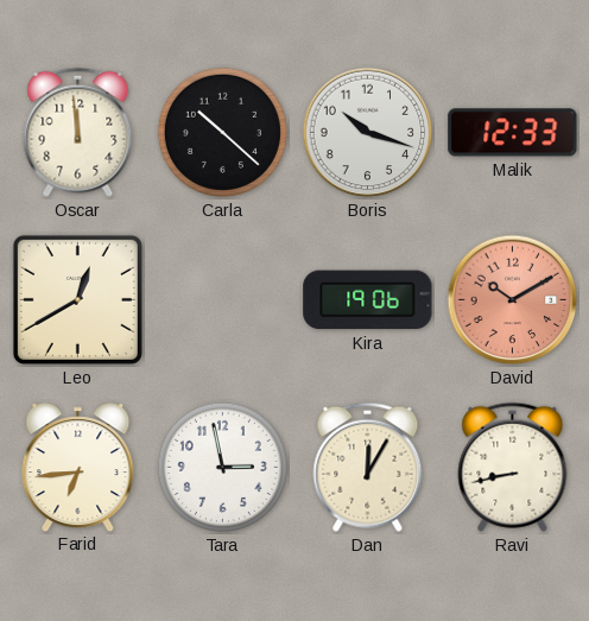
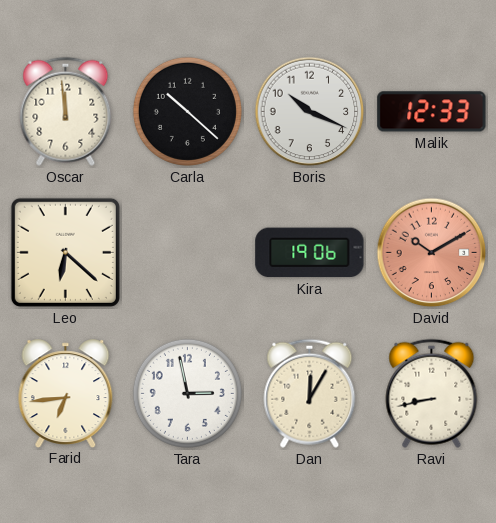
Boris: 10:18 -> 10:19
Leo: 12:40 -> 6:22
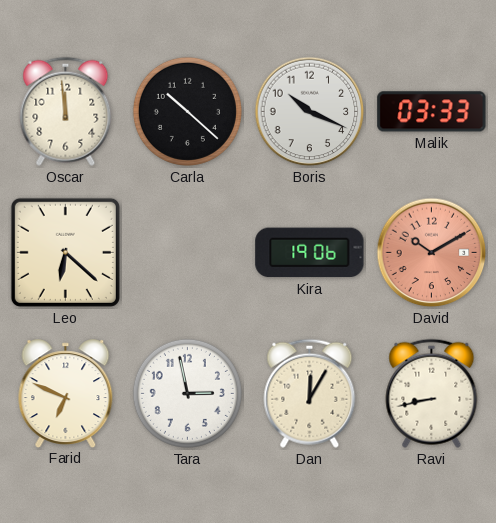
Malik: 12:33 -> 03:33
Farid: 6:44 -> 6:49
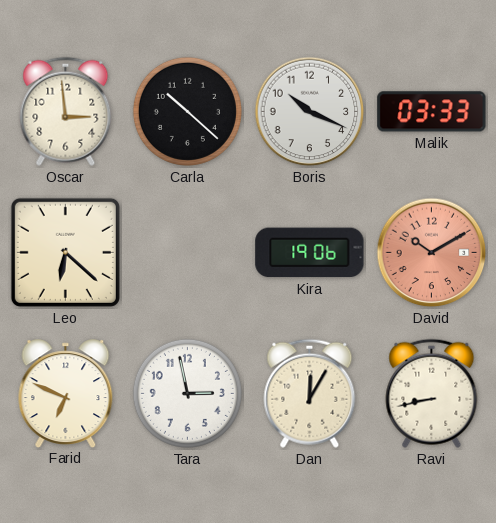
Oscar: 11:59 -> 2:59
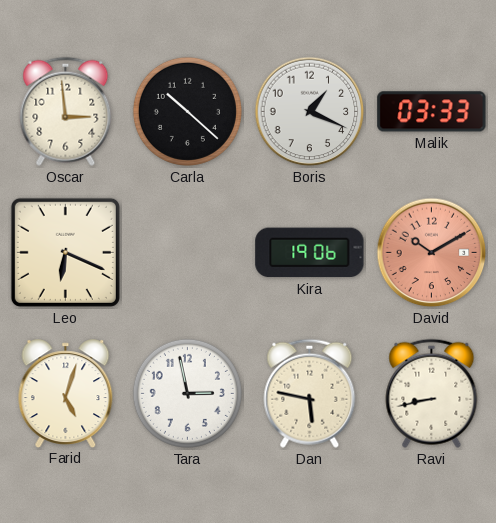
Boris: 10:19 -> 1:19
Leo: 6:22 -> 6:19
Farid: 6:49 -> 5:03
Dan: 12:05 -> 5:47
